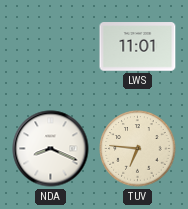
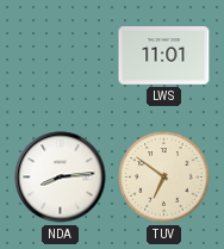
NDA: 8:19 -> 8:14
TUV: 6:46 -> 6:51
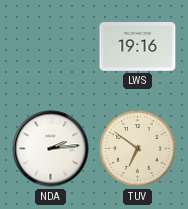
LWS: 11:01 -> 19:16
NDA: 8:14 -> 2:14
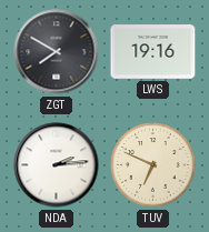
ZGT: none -> 7:50
TUV: 6:51 -> 6:49
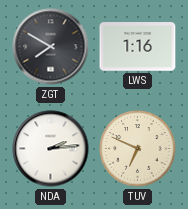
LWS: 19:16 -> 1:16
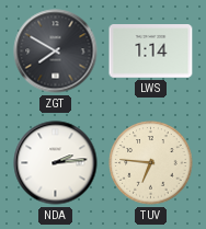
LWS: 1:16 -> 1:14
TUV: 6:49 -> 6:46
